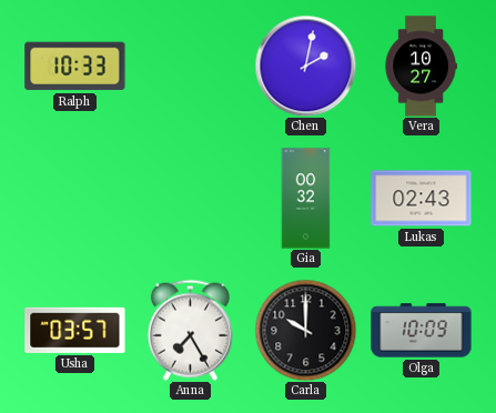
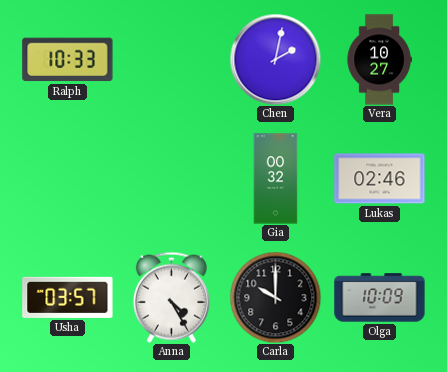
Lukas: 02:43 -> 02:46
Anna: 7:25 -> 4:25
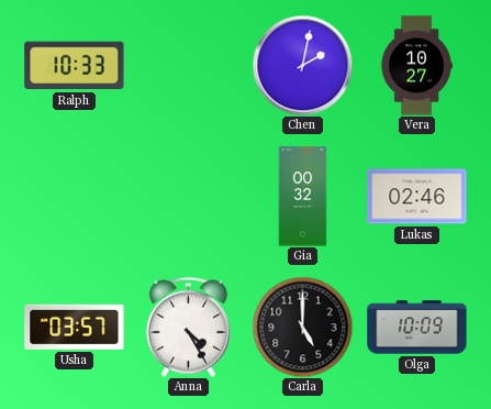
Carla: 10:00 -> 5:00
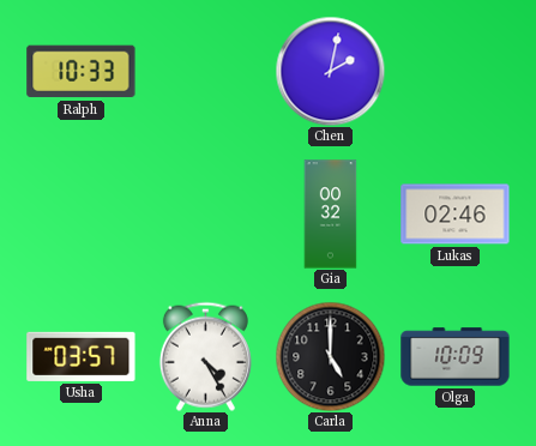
Vera: 10:27 -> none
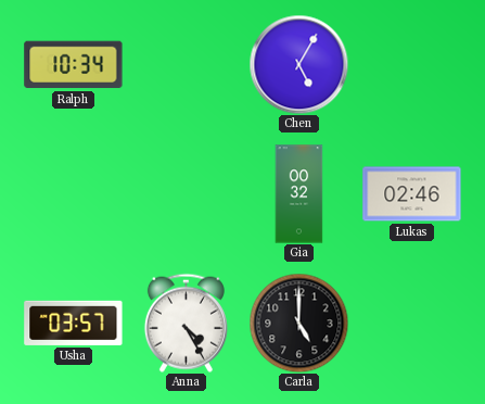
Ralph: 10:33 -> 10:34
Chen: 2:02 -> 5:05
Olga: 10:09 -> none
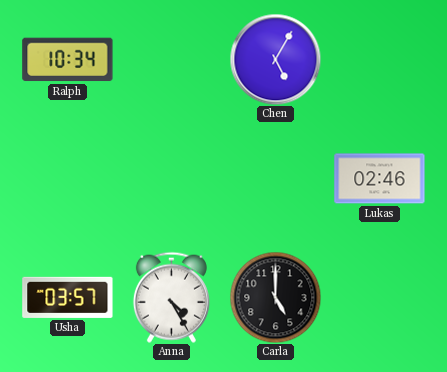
Gia: 00:32 -> none
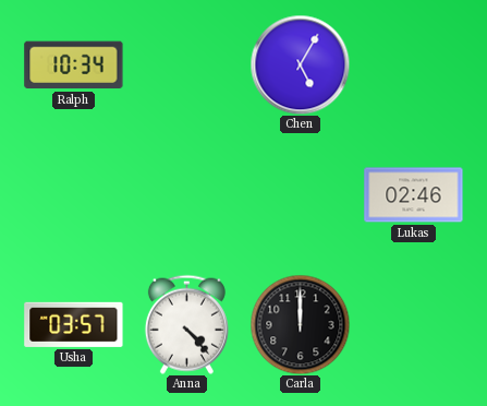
Anna: 4:25 -> 4:23
Carla: 5:00 -> 12:00
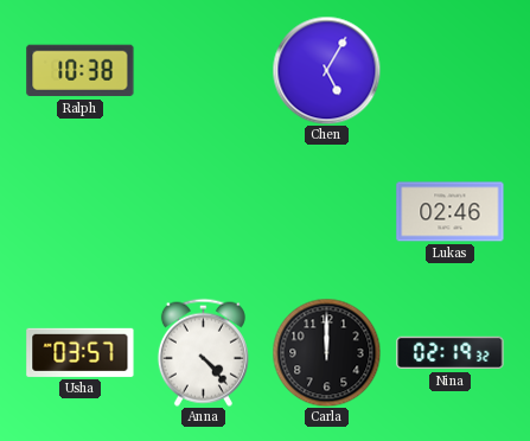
Ralph: 10:34 -> 10:38
Nina: none -> 02:19
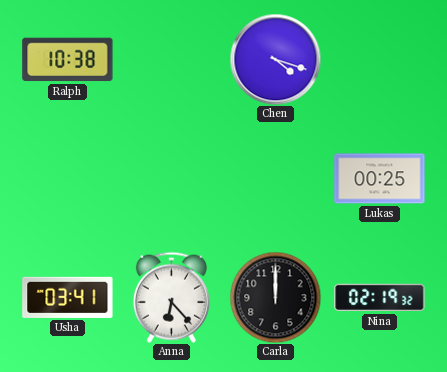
Chen: 5:05 -> 4:18
Lukas: 02:46 -> 00:25
Usha: 03:57 -> 03:41
Anna: 4:23 -> 6:23
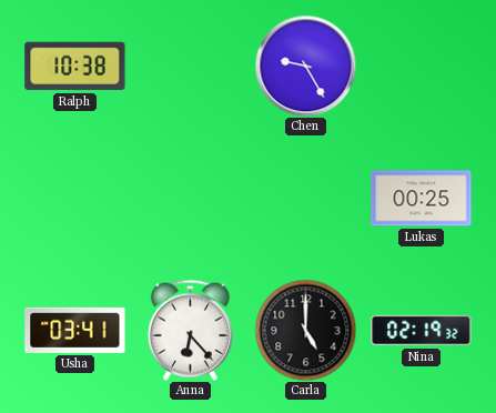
Chen: 4:18 -> 9:25
Carla: 12:00 -> 5:00
